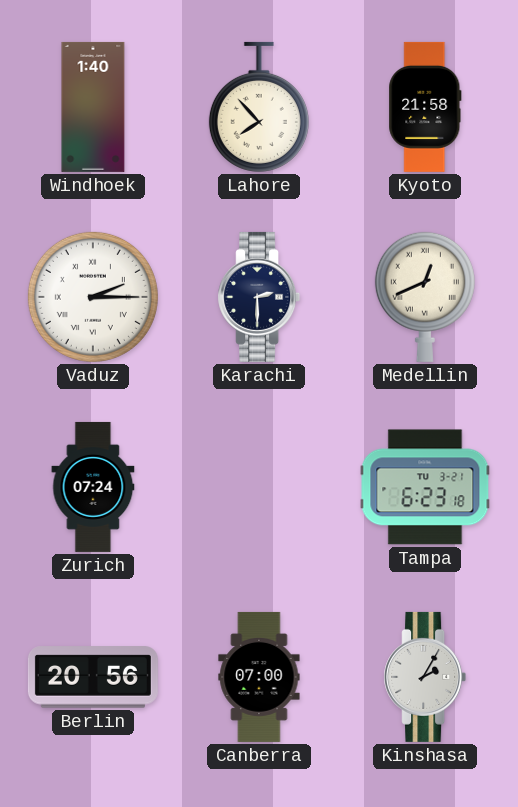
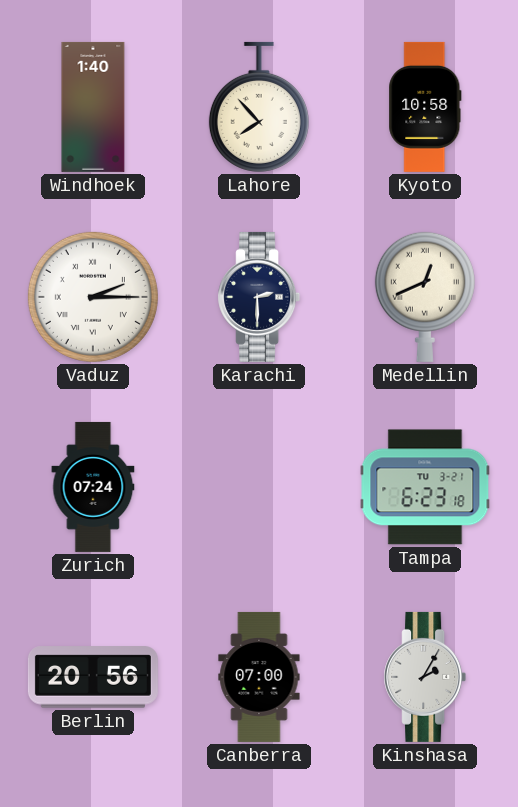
Kyoto: 21:58 -> 10:58
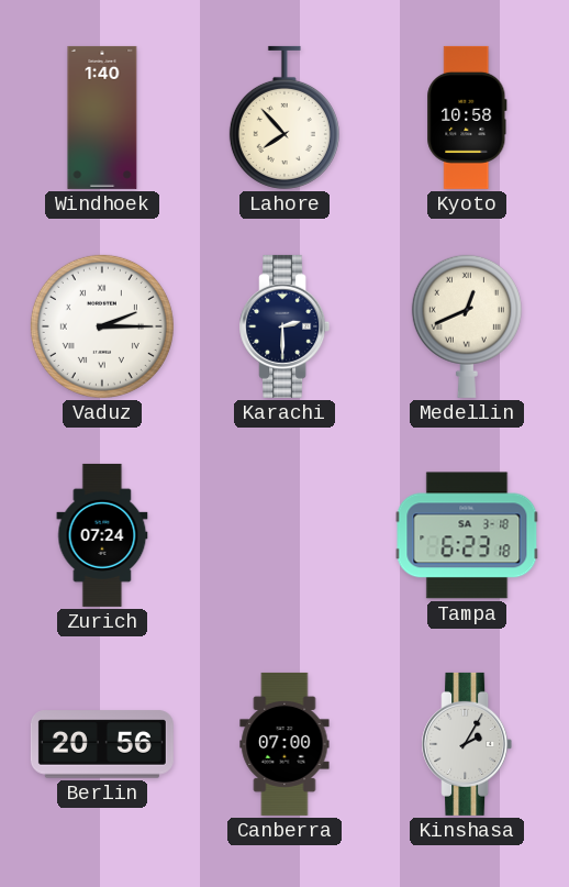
Tampa date: TU 3-21 -> SA 3-18
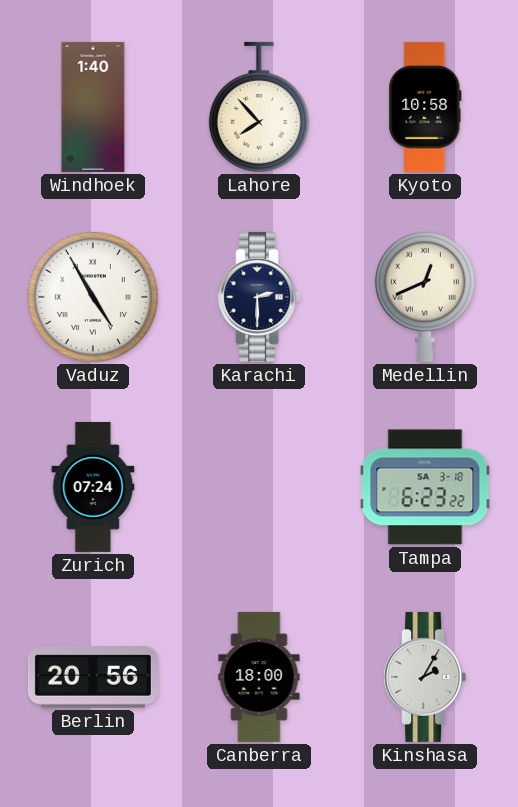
Vaduz: 2:15 -> 4:55
Tampa: 6:23:18 -> 6:23:22
Canberra: 07:00 -> 18:00
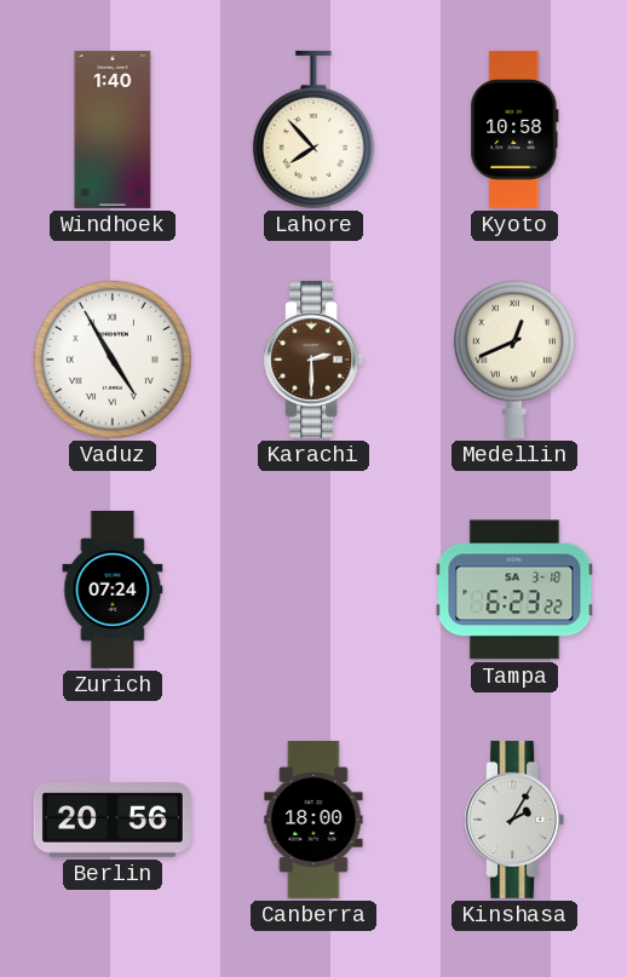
Karachi dial: navy -> brown
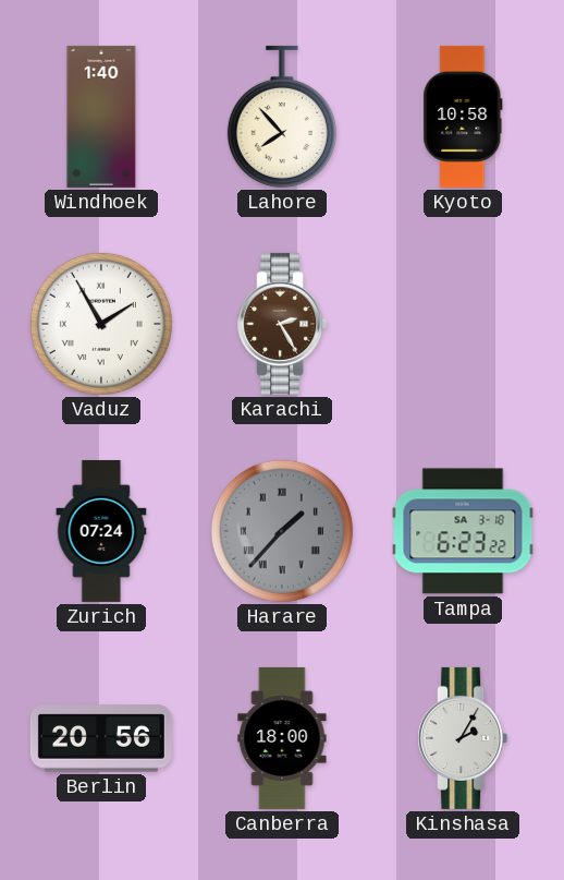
Vaduz: 4:55 -> 1:55
Karachi: 2:30 -> 2:25
Medellin: 12:41 -> none
Harare: none -> 1:37
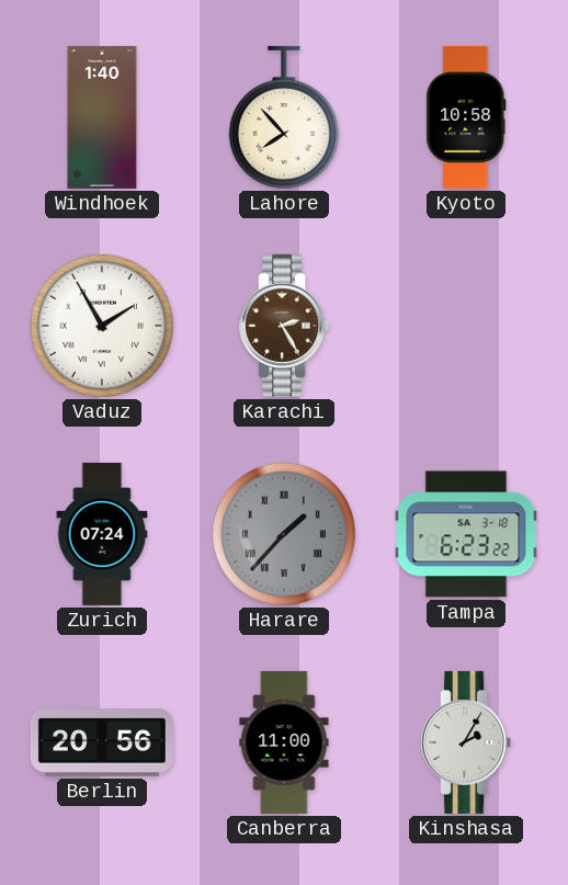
Canberra: 18:00 -> 11:00
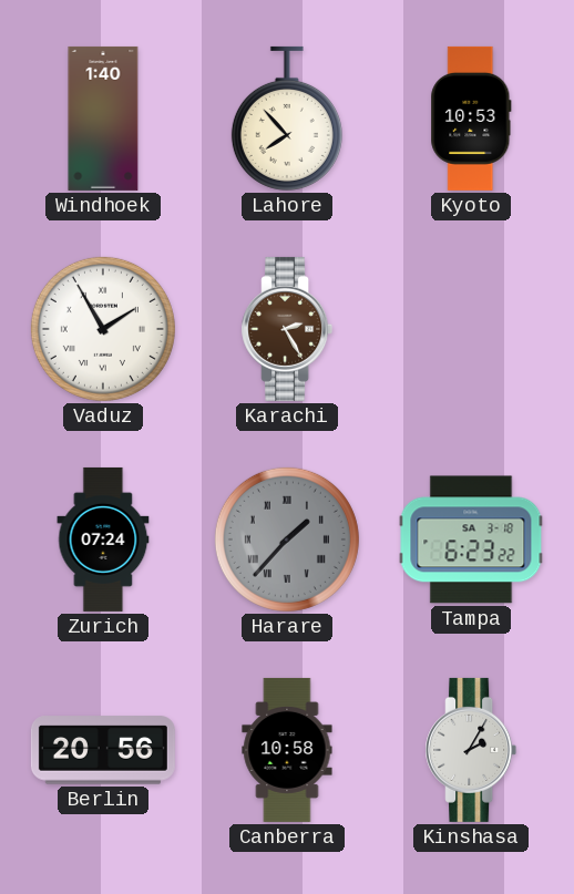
Kyoto: 10:58 -> 10:53
Canberra: 11:00 -> 10:58
